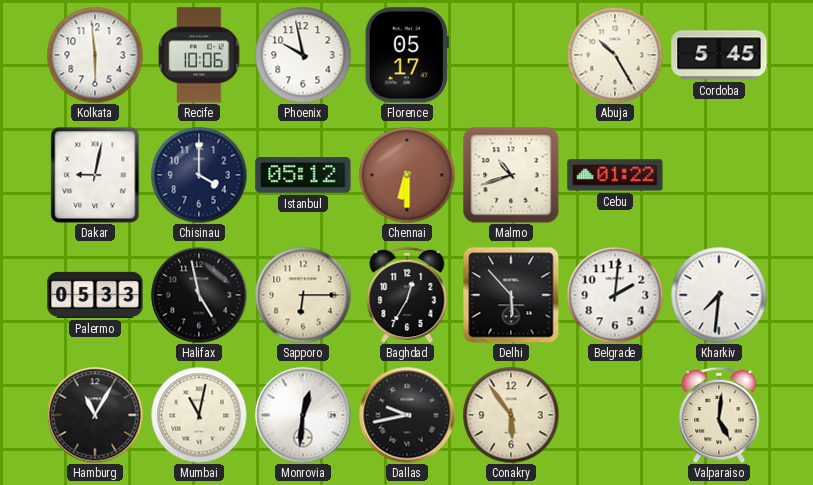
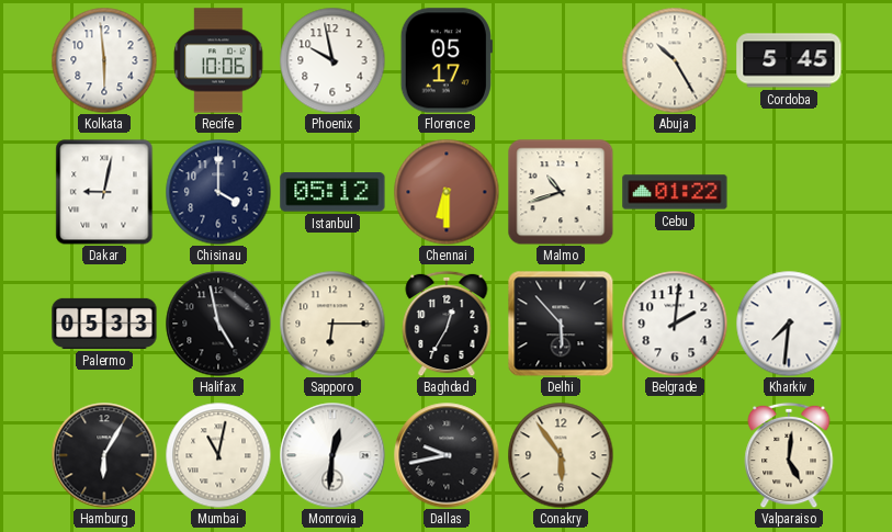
Hamburg: 11:05 -> 6:05
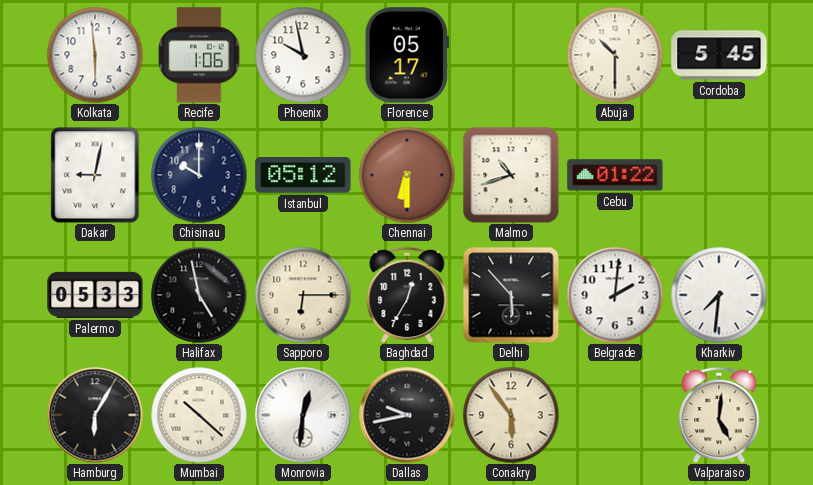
Recife: 10:06 -> 1:06
Abuja: 10:25 -> 10:30
Chisinau: 4:00 -> 10:00
Mumbai: 11:02 -> 10:22
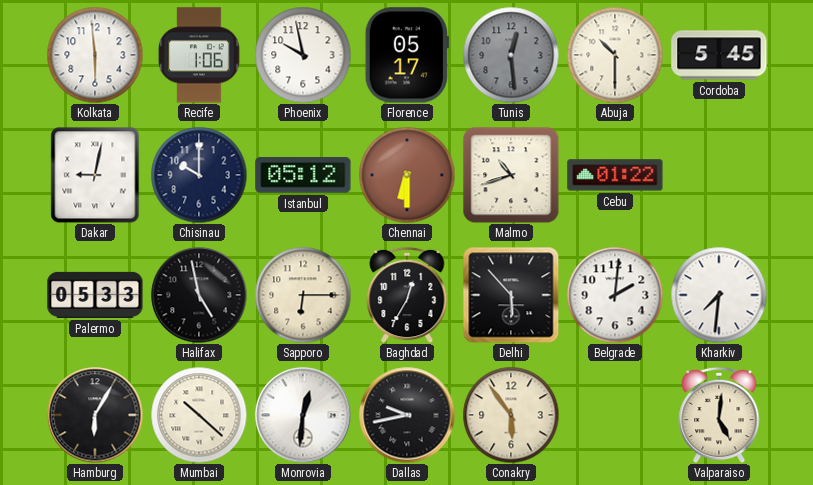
Tunis: none -> 12:29
